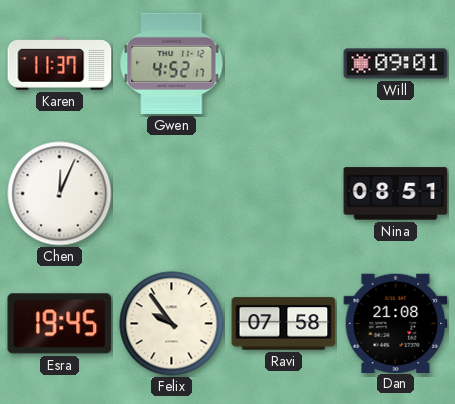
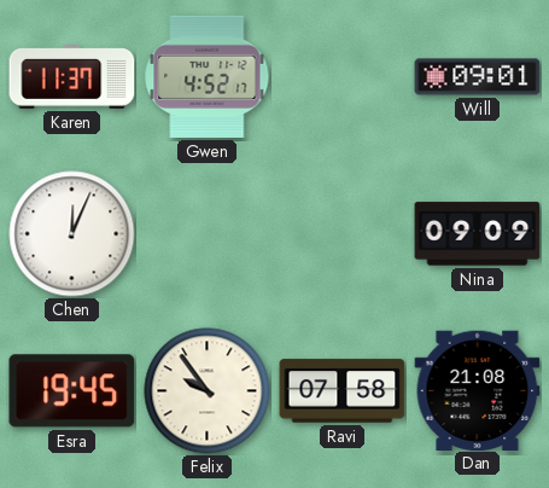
Nina: 08:51 -> 09:09
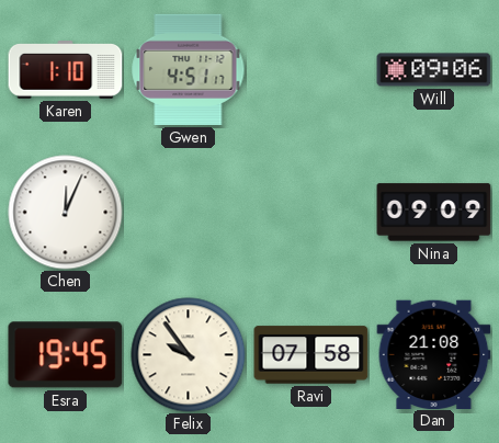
Karen: 11:37 -> 1:10
Gwen: 4:52 -> 4:51
Will: 09:01 -> 09:06
